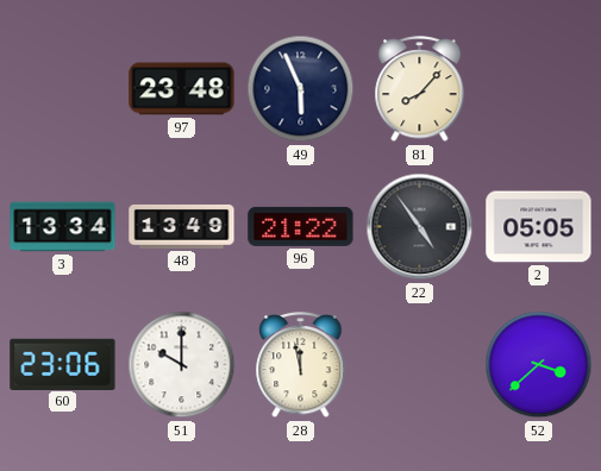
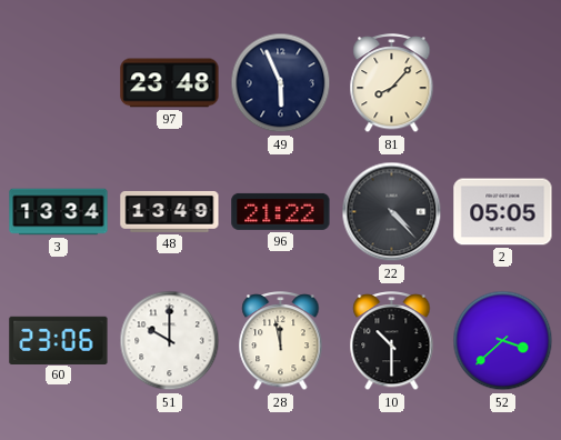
22: 4:54 -> 4:23
10: none -> 10:30
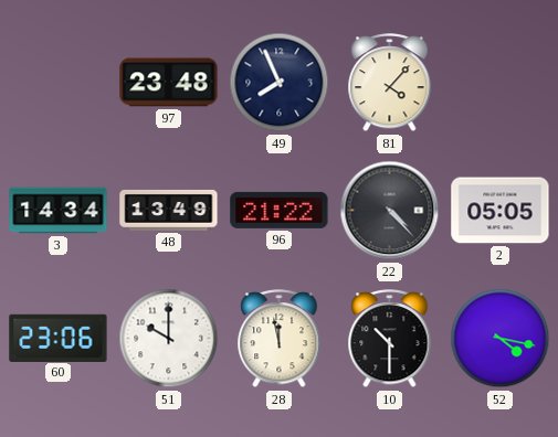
49: 5:56 -> 7:56
81: 8:07 -> 4:07
3: 13:34 -> 14:34
52: 3:38 -> 4:17
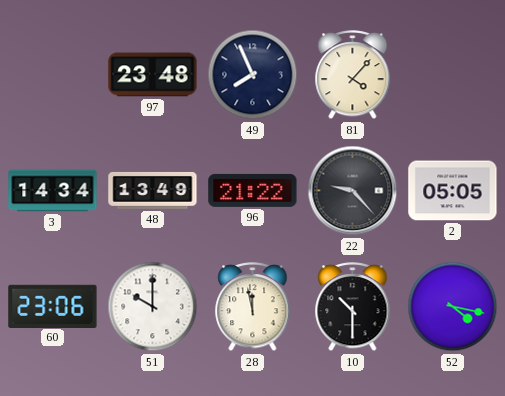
22: 4:23 -> 9:23
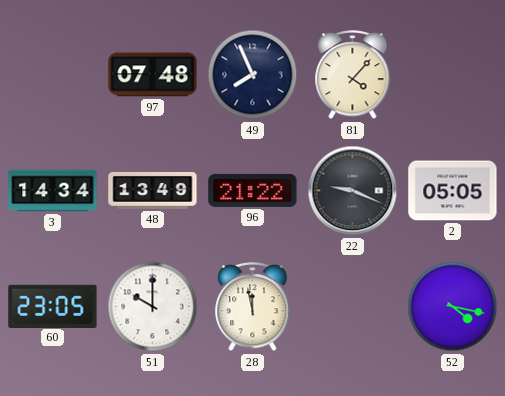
97: 23:48 -> 07:48
22: 9:23 -> 9:19
60: 23:06 -> 23:05
10: 10:30 -> none
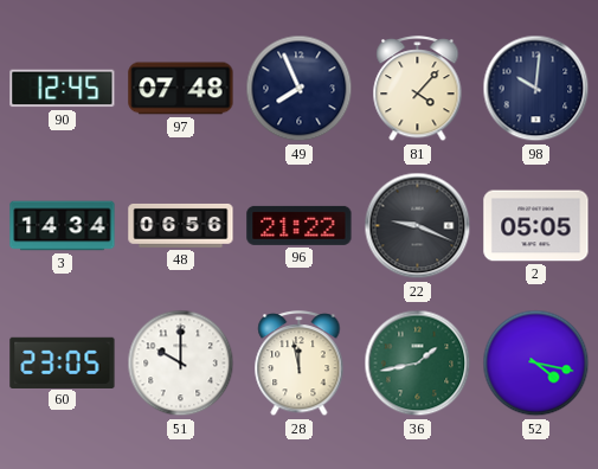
90: none -> 12:45
98: none -> 10:01
48: 13:49 -> 06:56
36: none -> 1:43
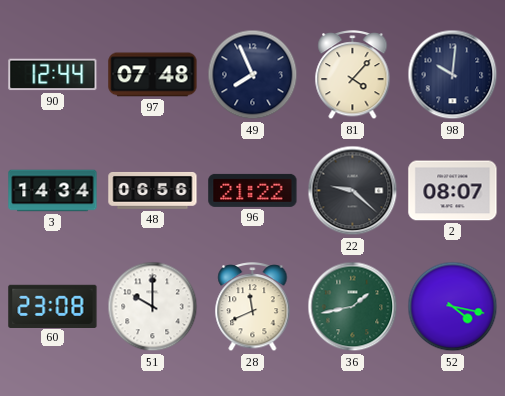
90: 12:45 -> 12:44
22: 9:19 -> 9:22
2: 05:05 -> 08:07
60: 23:05 -> 23:08
28: 11:58 -> 11:41
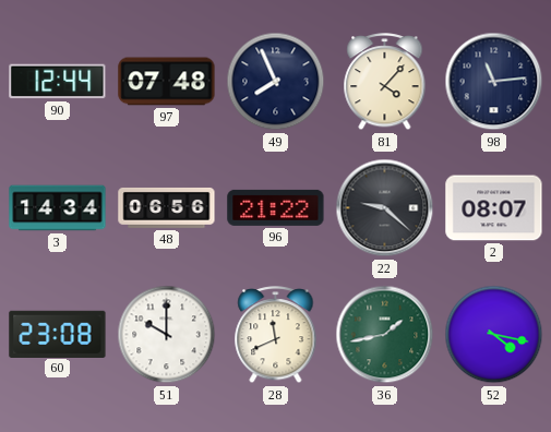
98: 10:01 -> 11:14
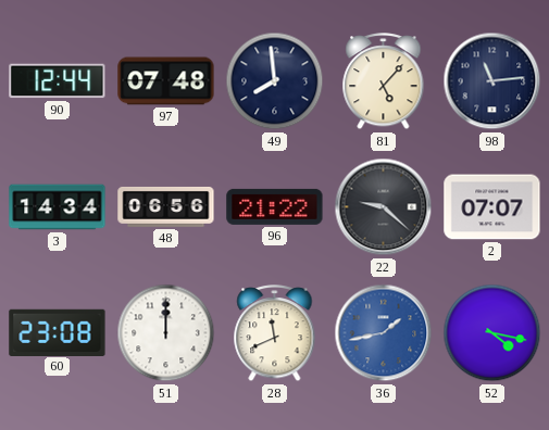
49: 7:56 -> 7:59
81: 4:07 -> 5:07
2: 08:07 -> 07:07
51: 10:00 -> 12:00
36 dial: green -> blue
